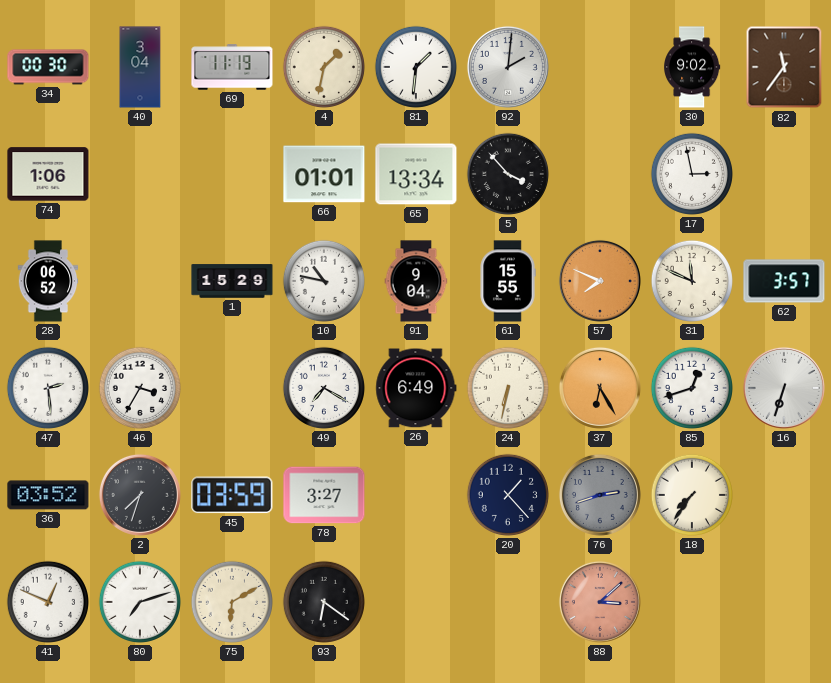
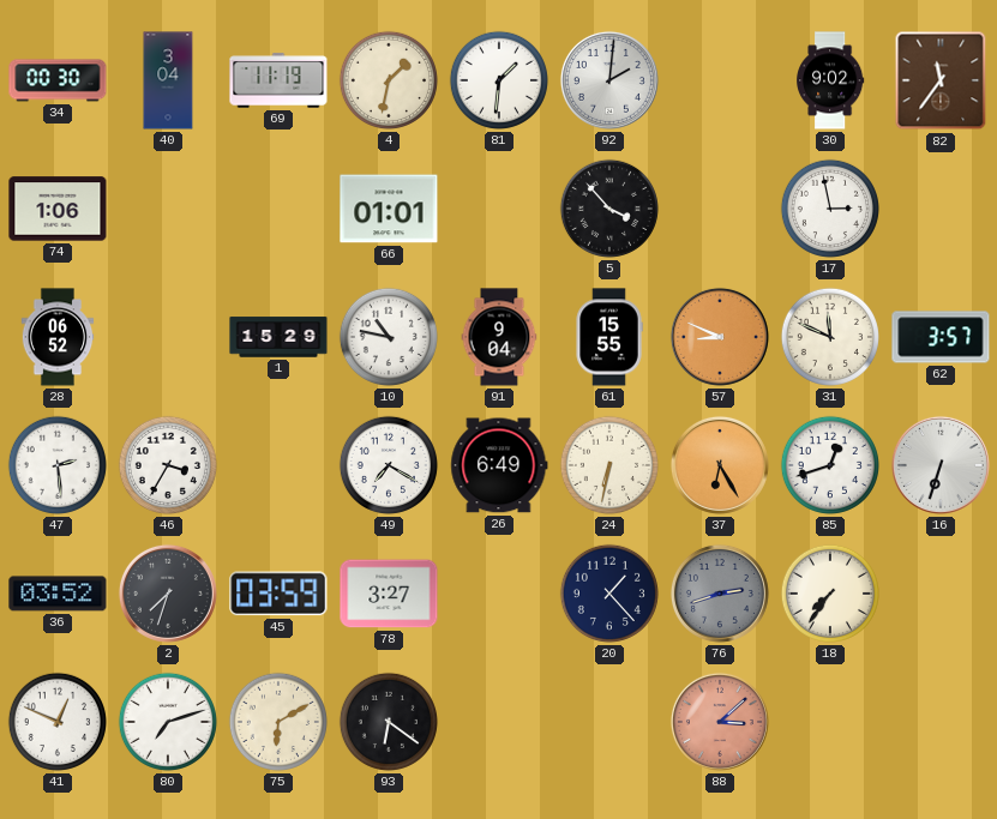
65: 13:34 -> none
57: 7:49 -> 8:49
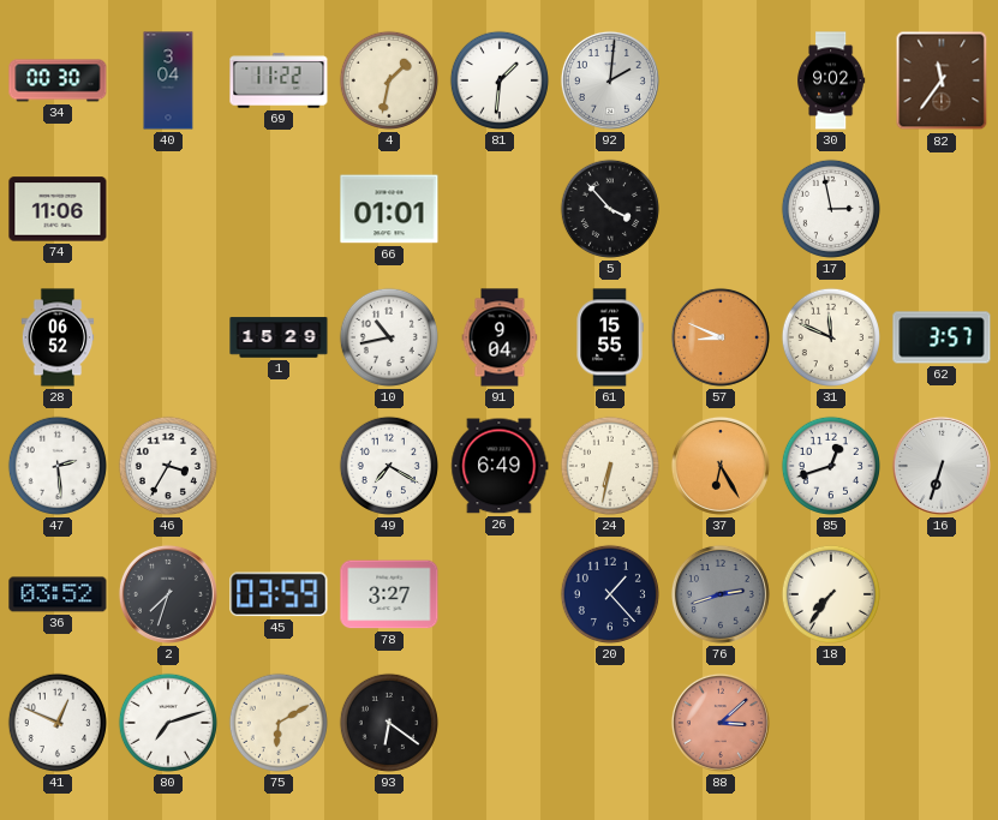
69: 11:19 -> 11:22
74: 1:06 -> 11:06
10: 10:47 -> 10:43
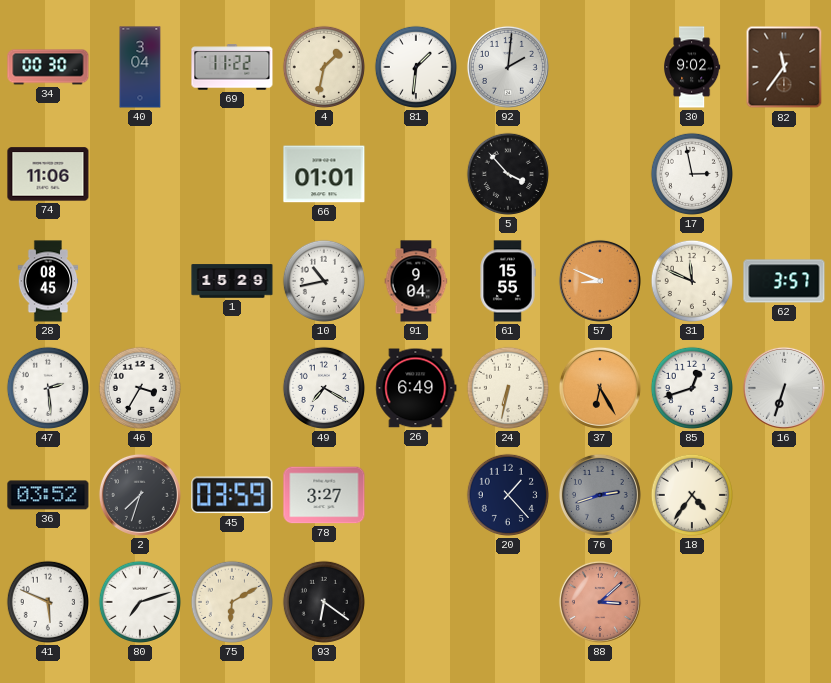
28: 06:52 -> 08:45
18: 7:36 -> 4:36
41: 12:49 -> 5:49
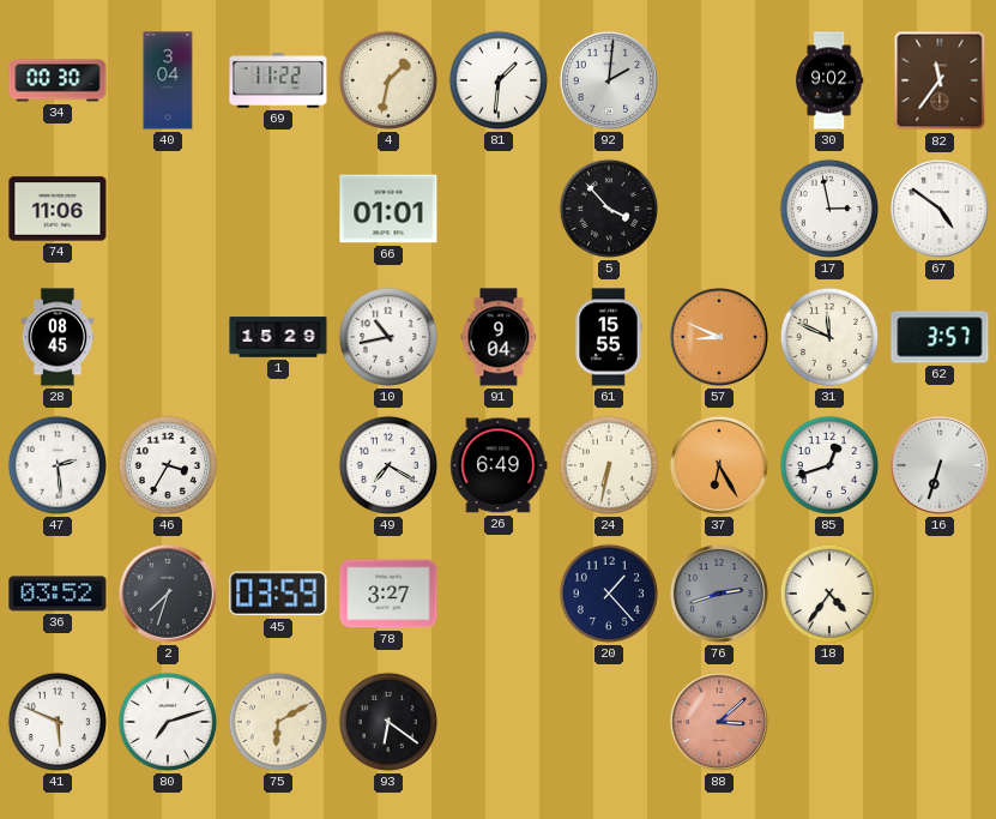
67: none -> 4:51
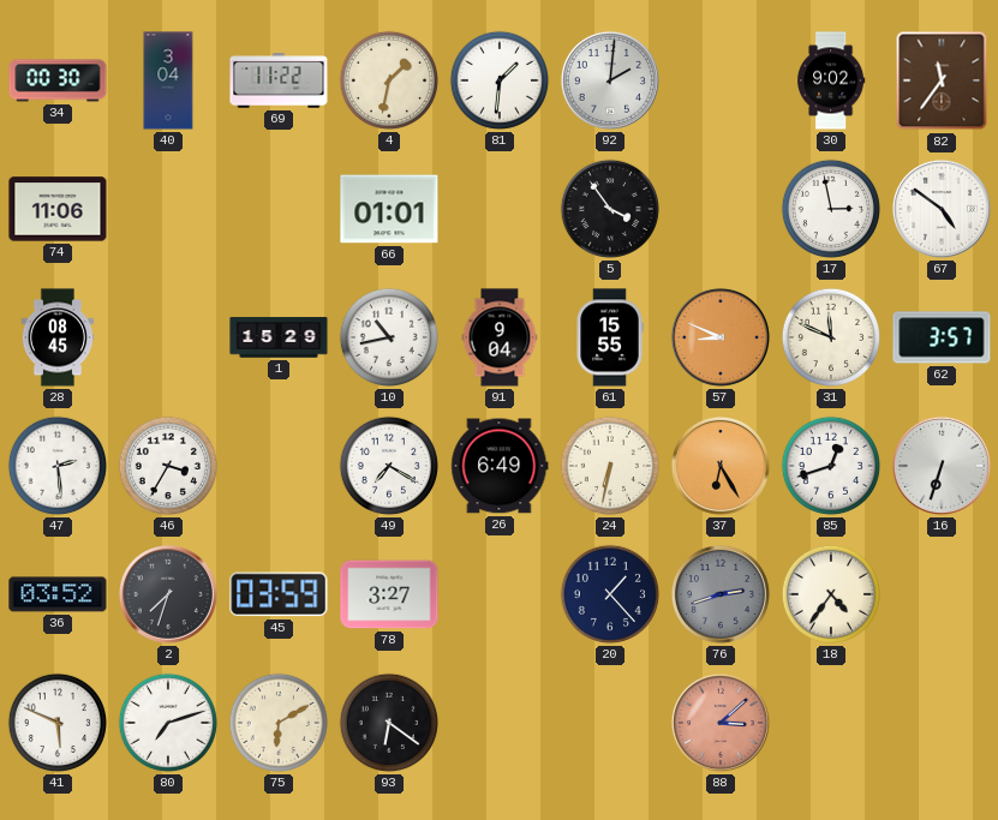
5: 3:53 -> 3:54
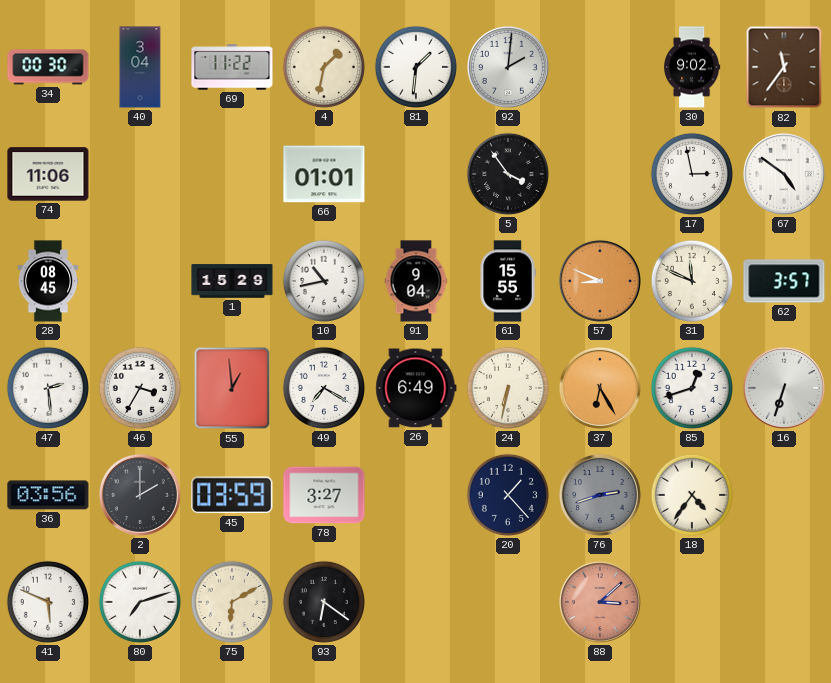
55: none -> 12:59
36: 03:52 -> 03:56
2: 7:33 -> 2:00
